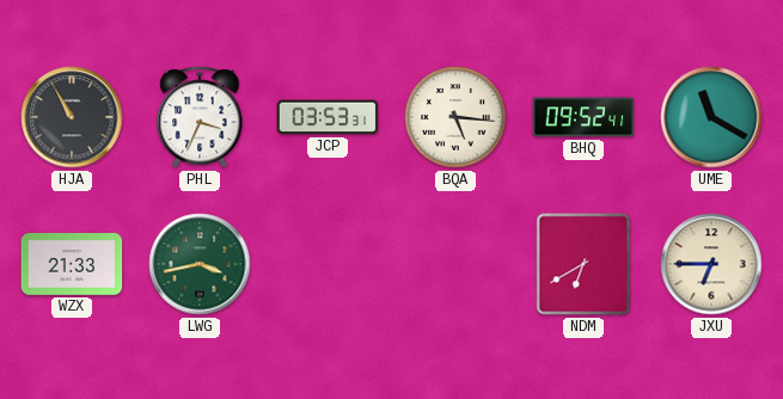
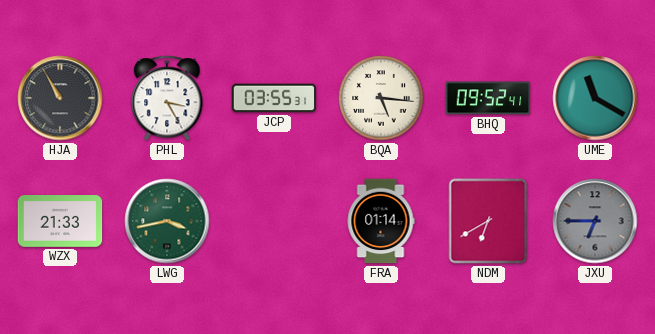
PHL: 3:34 -> 3:25
JCP: 03:53 -> 03:55
FRA: none -> 01:14
JXU dial: cream -> grey
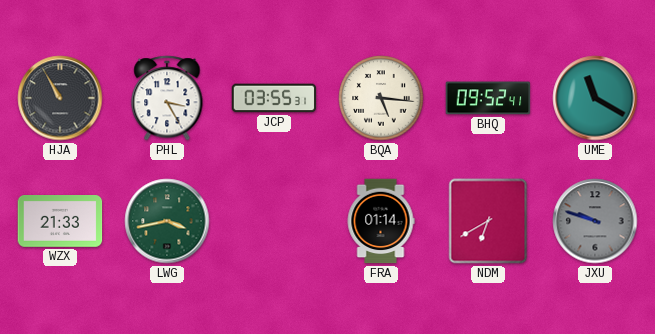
JXU: 6:45 -> 9:48
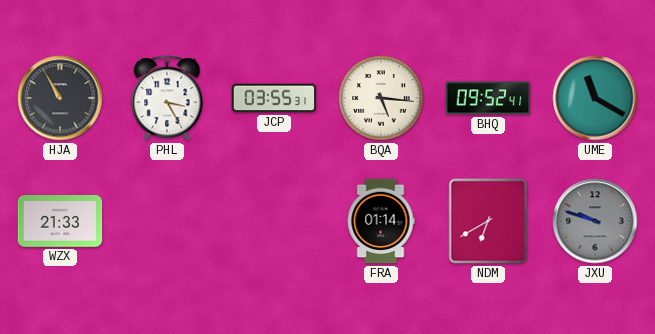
LWG: 3:43 -> none
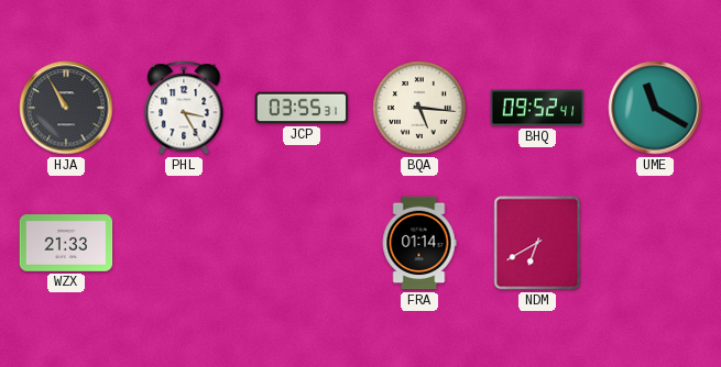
JXU: 9:48 -> none
